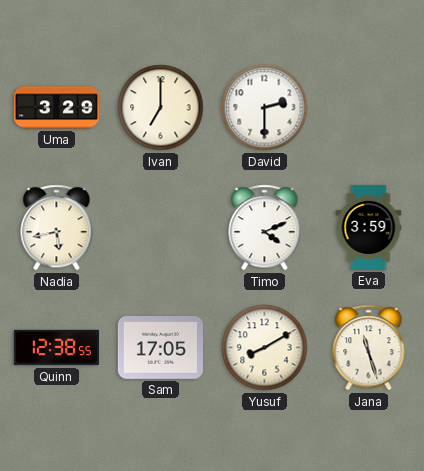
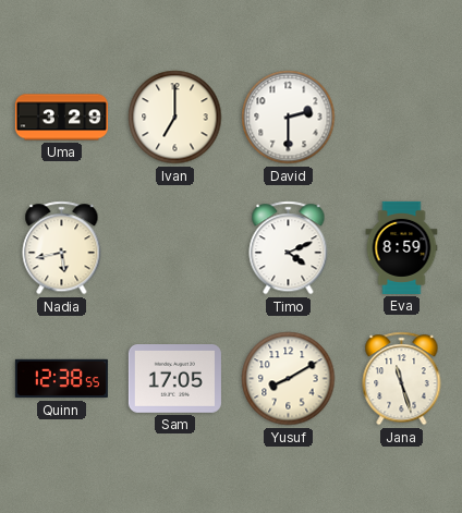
Eva: 3:59 -> 8:59
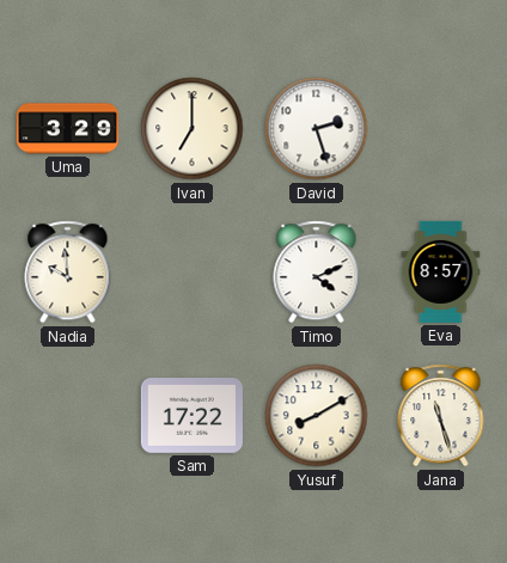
David: 2:30 -> 2:27
Nadia: 5:43 -> 9:59
Eva: 8:59 -> 8:57
Quinn: 12:38 -> none
Sam: 17:05 -> 17:22
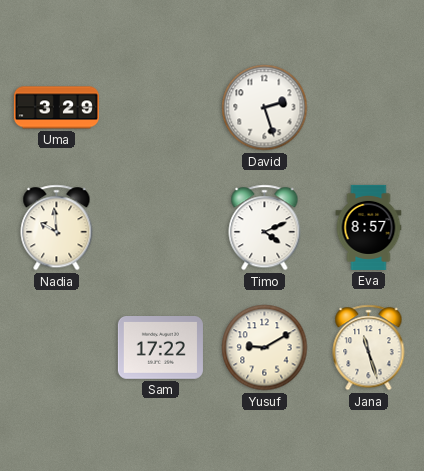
Ivan: 7:00 -> none
Yusuf: 8:10 -> 9:10
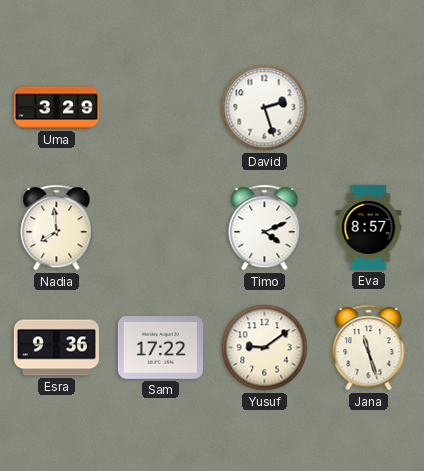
Nadia: 9:59 -> 7:59
Esra: none -> 9:36
Yusuf: 9:10 -> 9:09
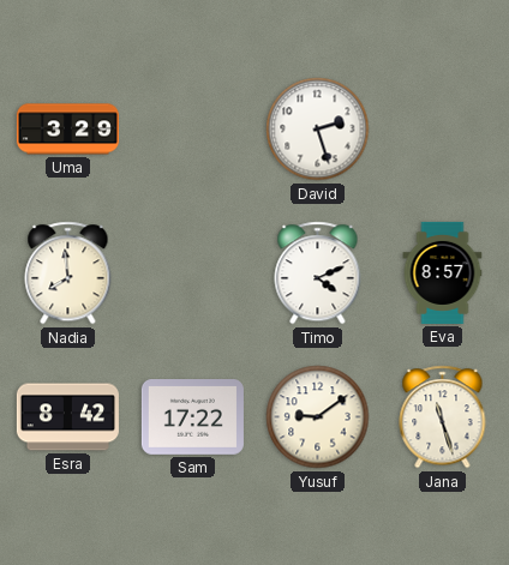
Esra: 9:36 -> 8:42
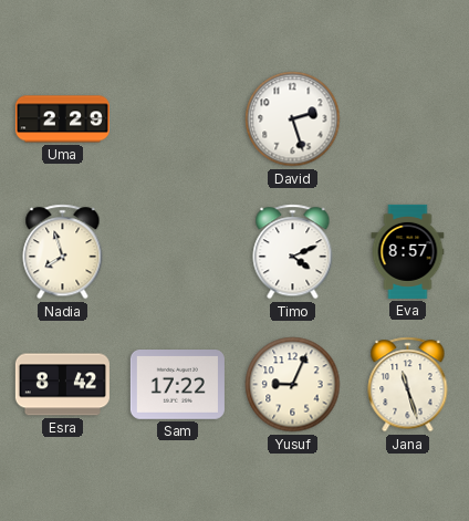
Uma: 3:29 -> 2:29
Nadia: 7:59 -> 7:57
Yusuf: 9:09 -> 9:04
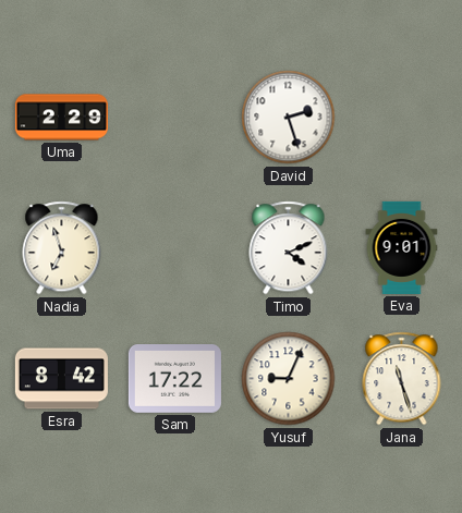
Nadia: 7:57 -> 6:57
Eva: 8:57 -> 9:01
